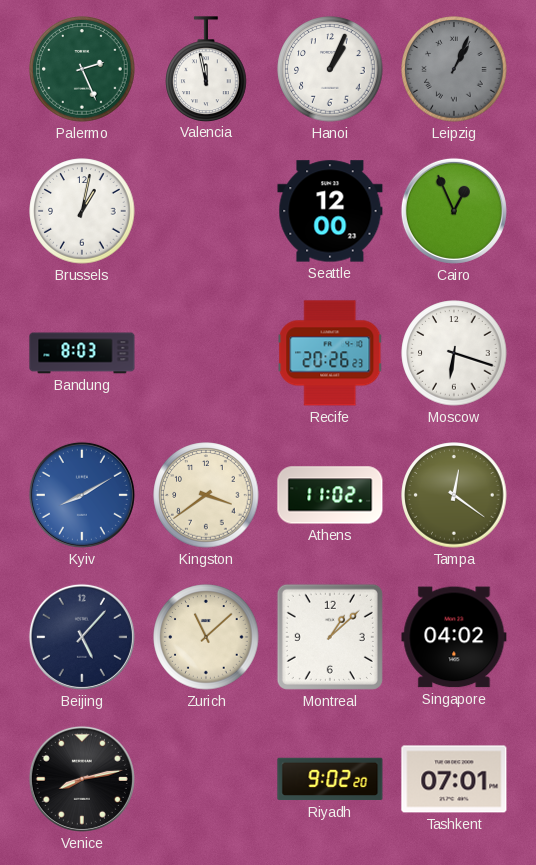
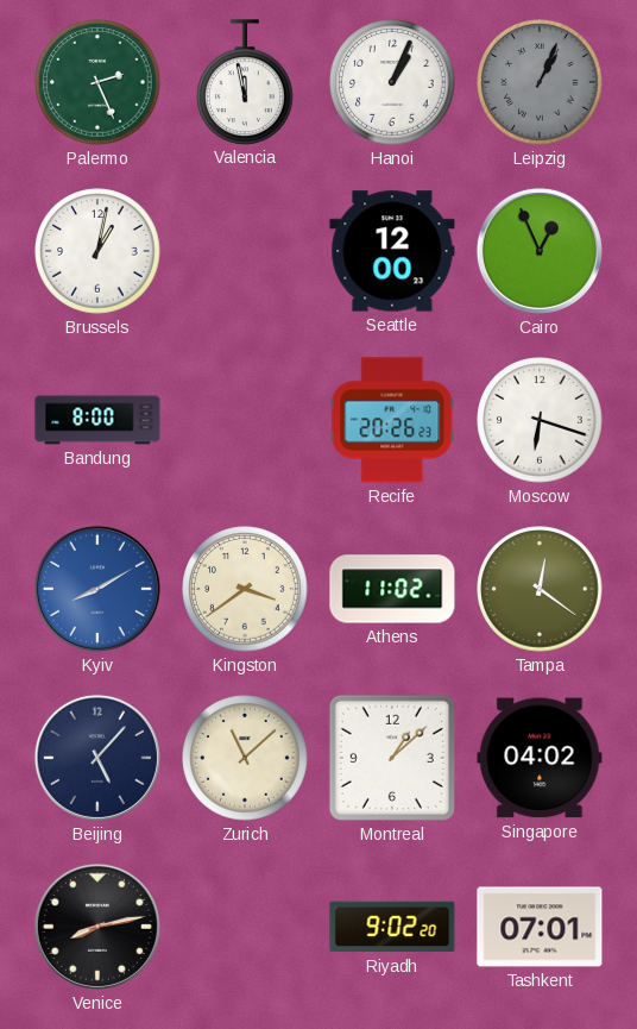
Bandung: 8:03 -> 8:00
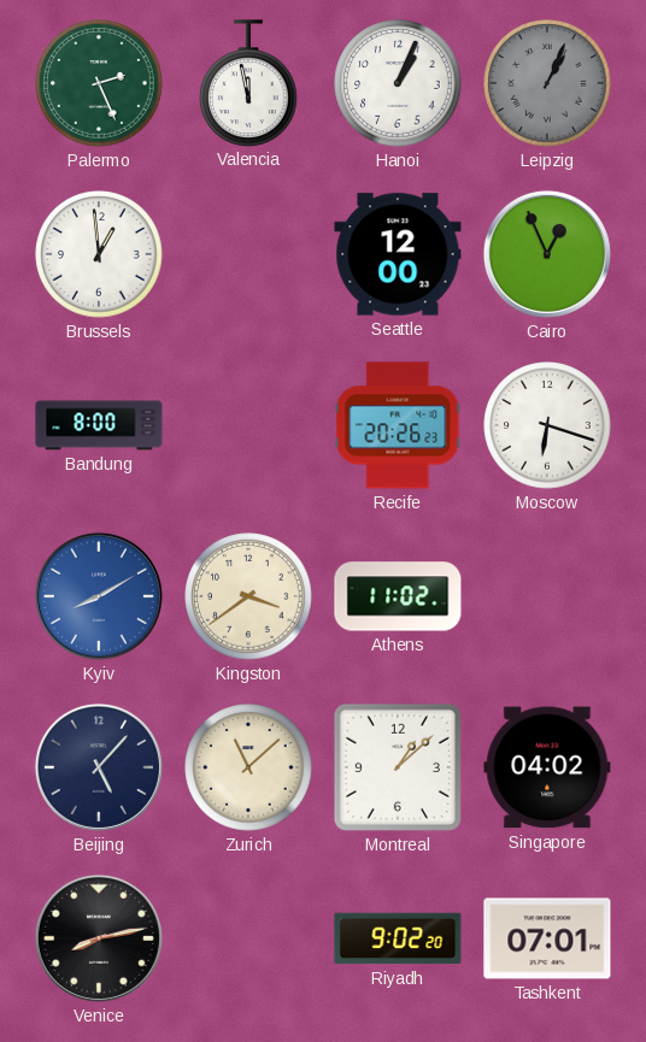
Brussels: 1:02 -> 12:59
Tampa: 12:21 -> none
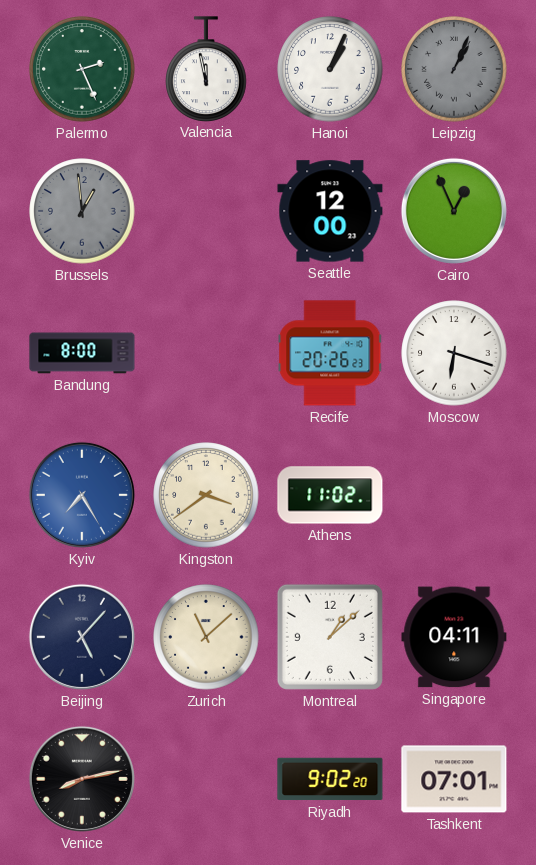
Brussels dial: white -> grey
Kyiv: 8:10 -> 7:25
Singapore: 04:02 -> 04:11
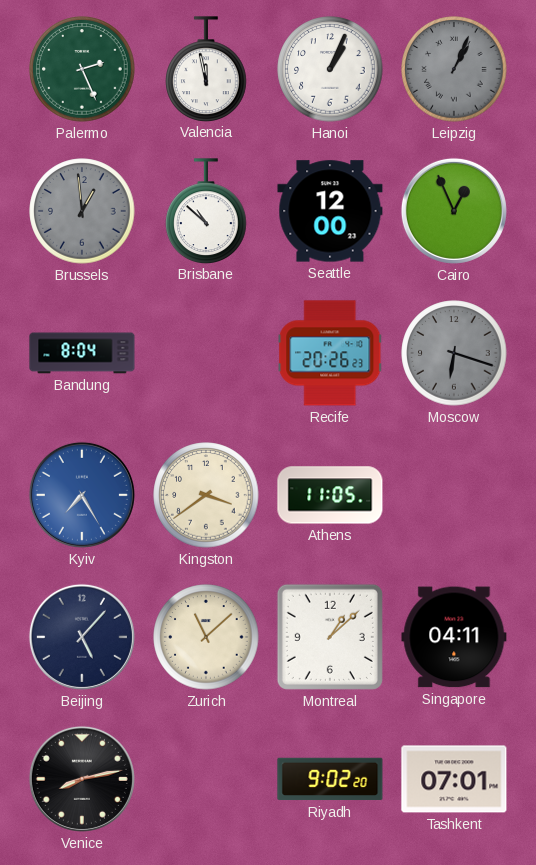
Brisbane: none -> 10:52
Bandung: 8:00 -> 8:04
Moscow dial: white -> grey
Athens: 11:02 -> 11:05
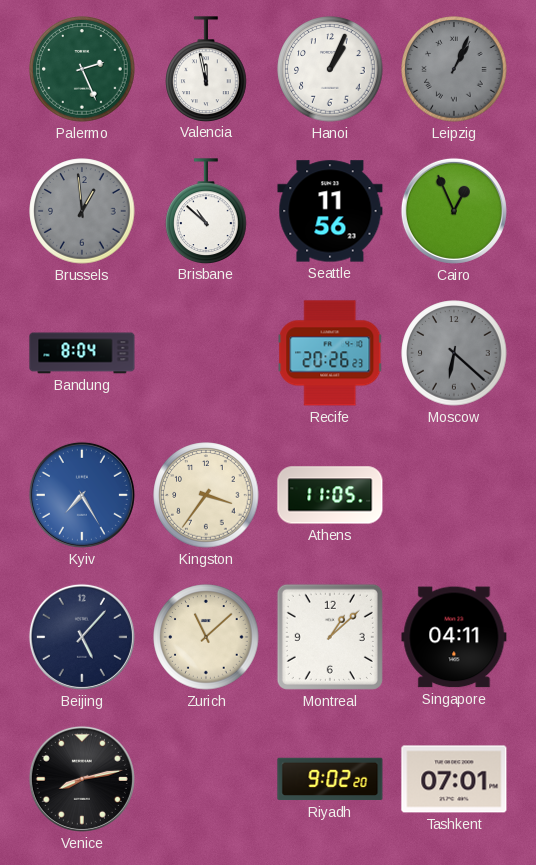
Seattle: 12:00 -> 11:56
Moscow: 6:18 -> 6:22
Kingston: 3:39 -> 3:36
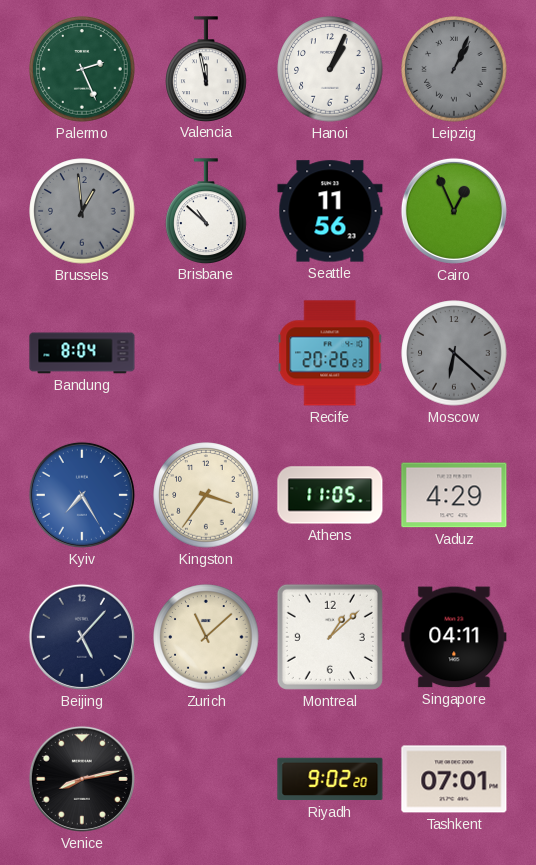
Vaduz: none -> 4:29
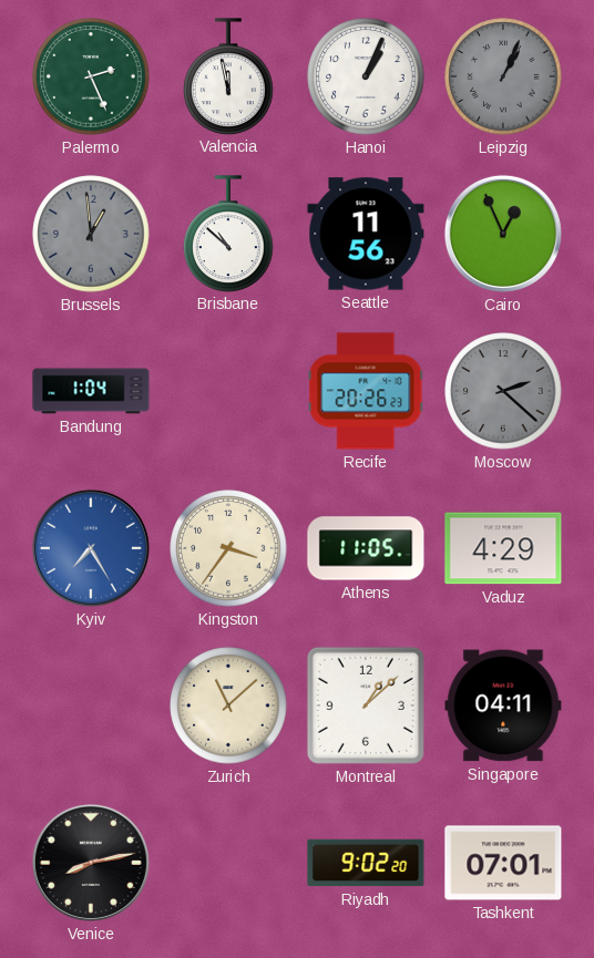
Bandung: 8:04 -> 1:04
Moscow: 6:22 -> 2:22
Beijing: 5:07 -> none
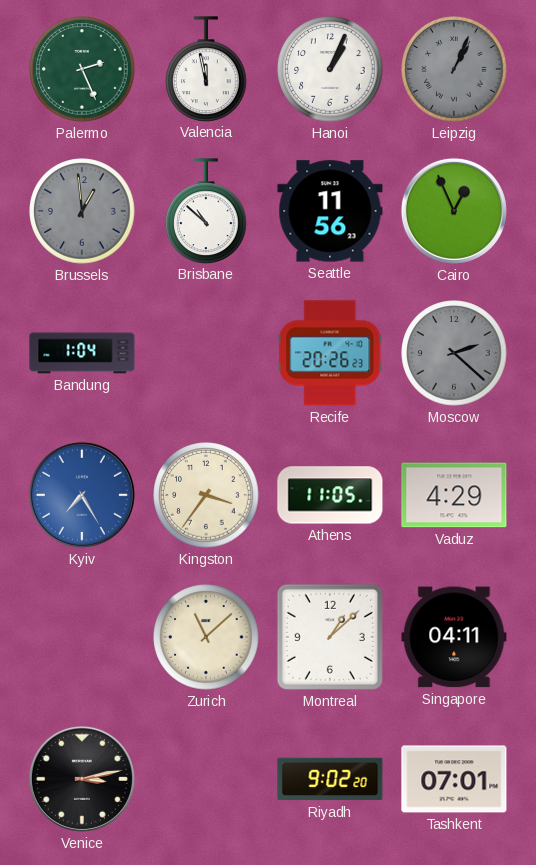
Venice: 8:13 -> 3:13
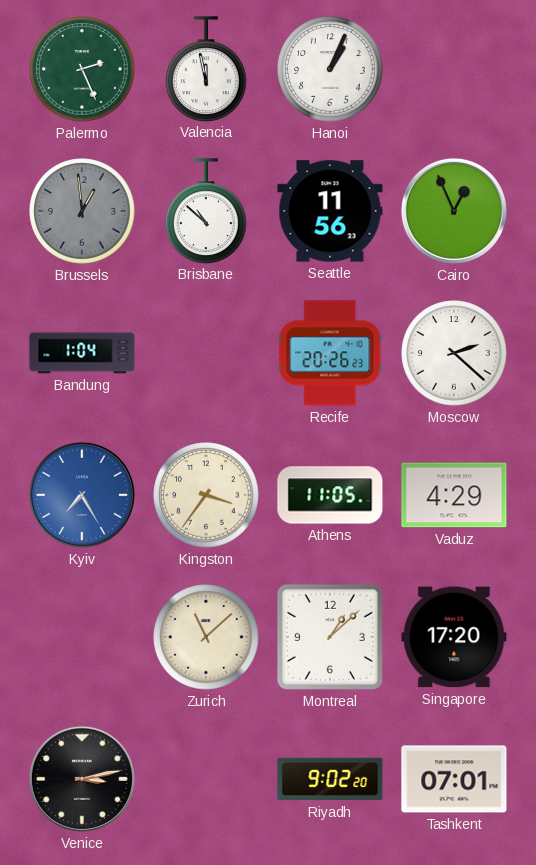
Leipzig: 1:04 -> none
Moscow dial: grey -> white
Singapore: 04:11 -> 17:20
